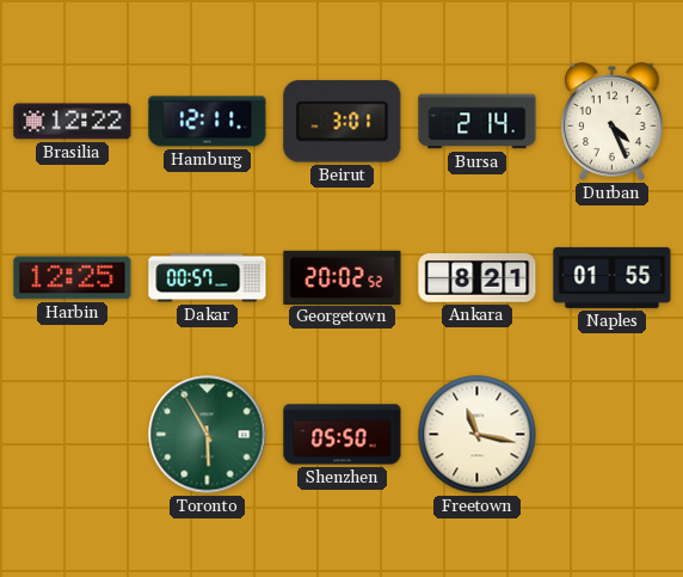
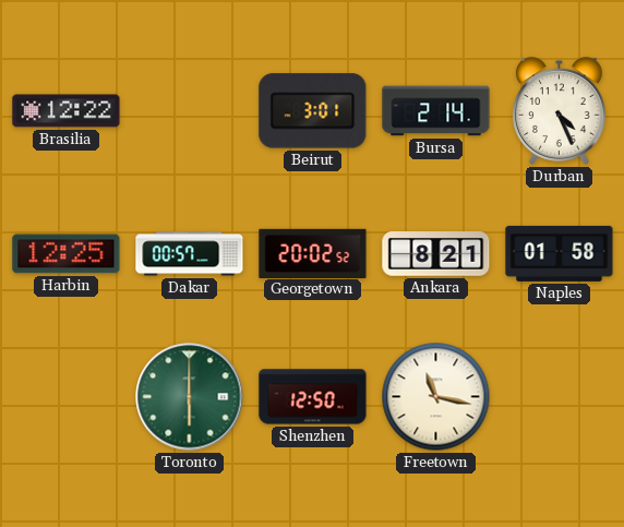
Hamburg: 12:11 -> none
Naples: 01:55 -> 01:58
Toronto: 5:55 -> 6:00
Shenzhen: 05:50 -> 12:50
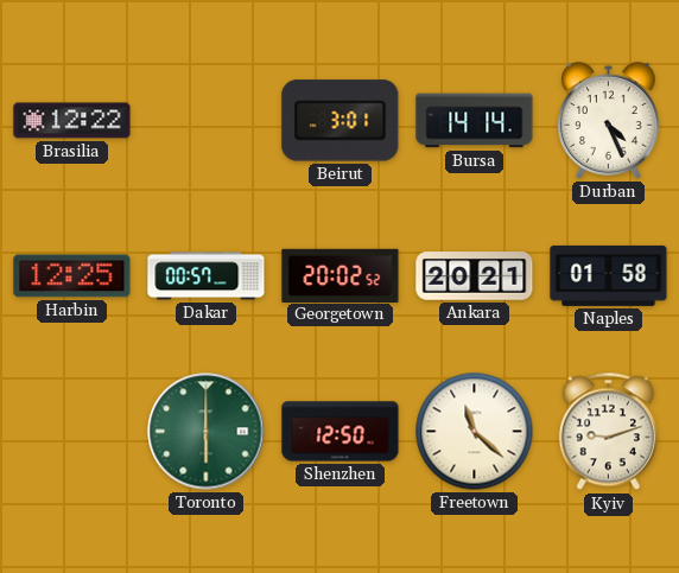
Bursa: 2:14 -> 14:14
Ankara: 8:21 -> 20:21
Freetown: 11:17 -> 11:22
Kyiv: none -> 9:12
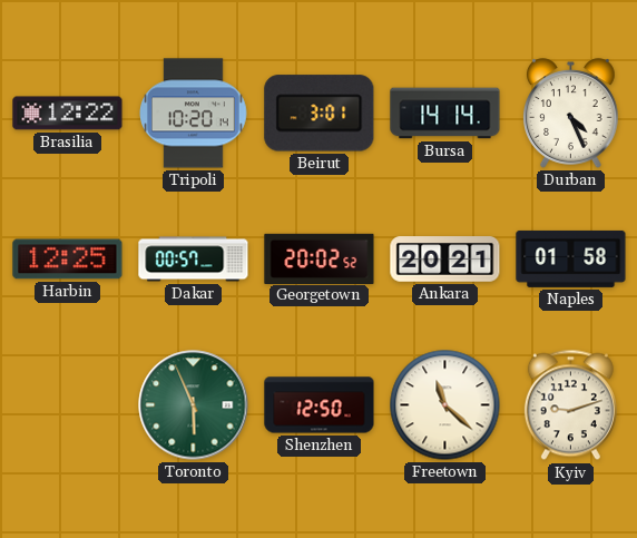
Tripoli: none -> 10:20
Toronto: 6:00 -> 5:56
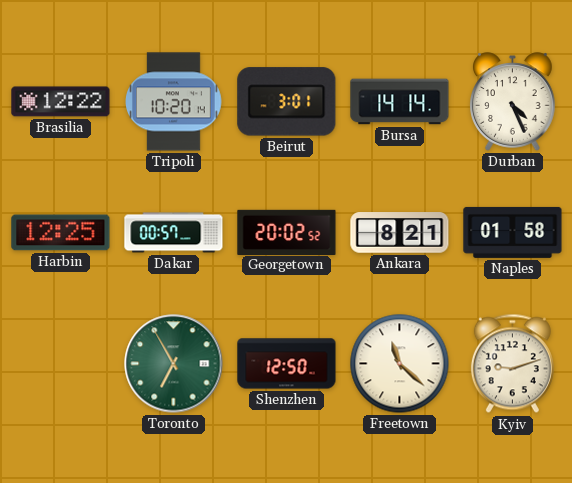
Ankara: 20:21 -> 8:21
Toronto: 5:56 -> 6:55
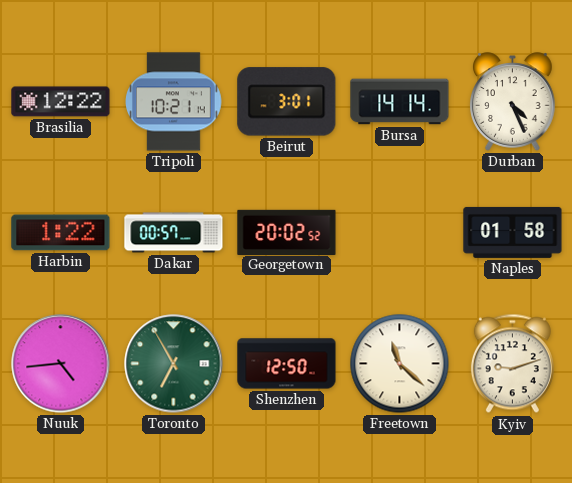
Tripoli: 10:20 -> 10:21
Harbin: 12:25 -> 1:22
Ankara: 8:21 -> none
Nuuk: none -> 4:44
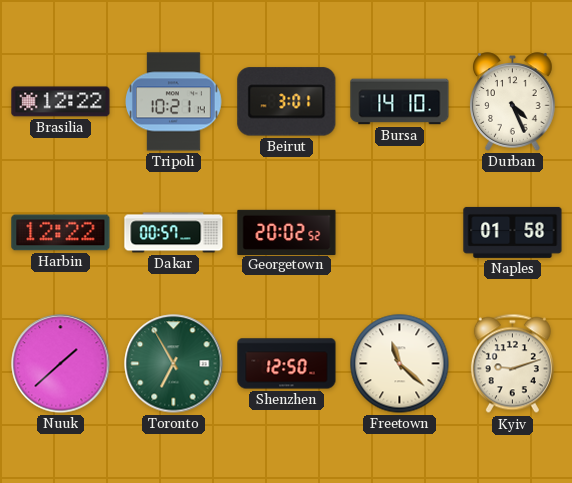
Bursa: 14:14 -> 14:10
Harbin: 1:22 -> 12:22
Nuuk: 4:44 -> 1:38
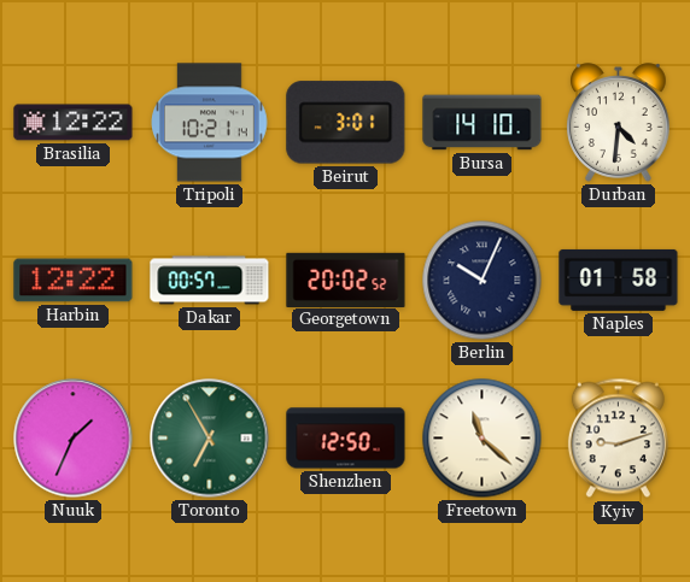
Durban: 4:26 -> 4:31
Berlin: none -> 10:04
Nuuk: 1:38 -> 1:34
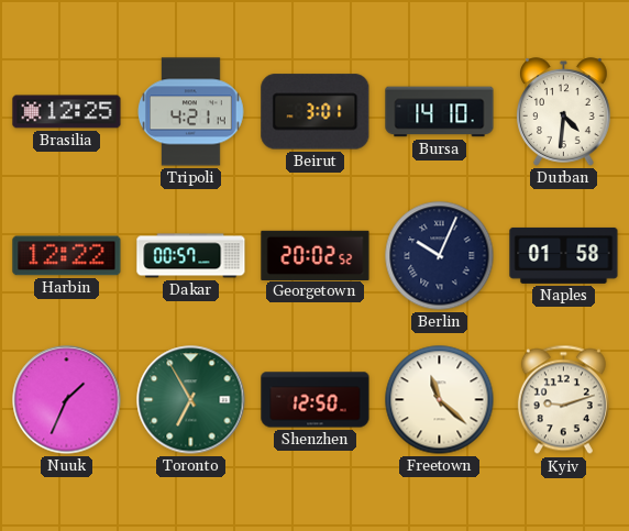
Brasilia: 12:22 -> 12:25
Tripoli: 10:21 -> 4:21
